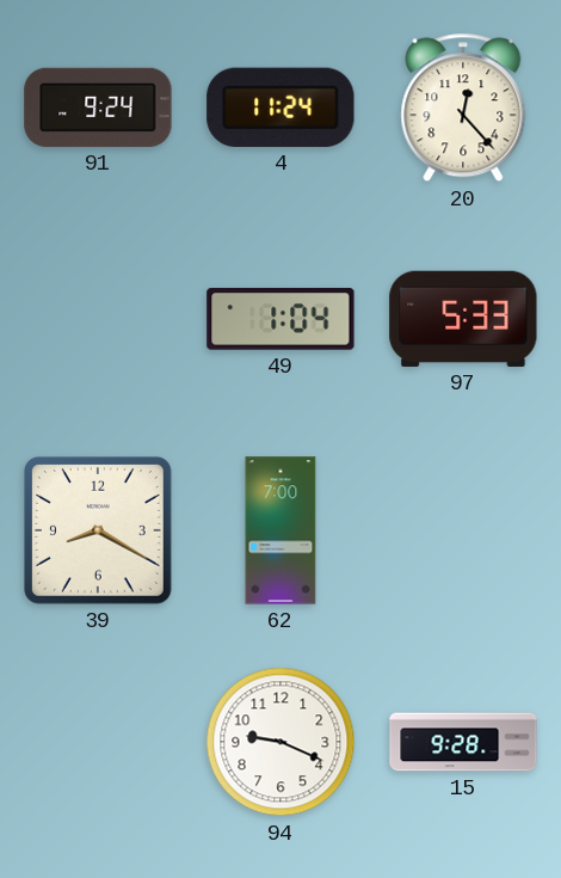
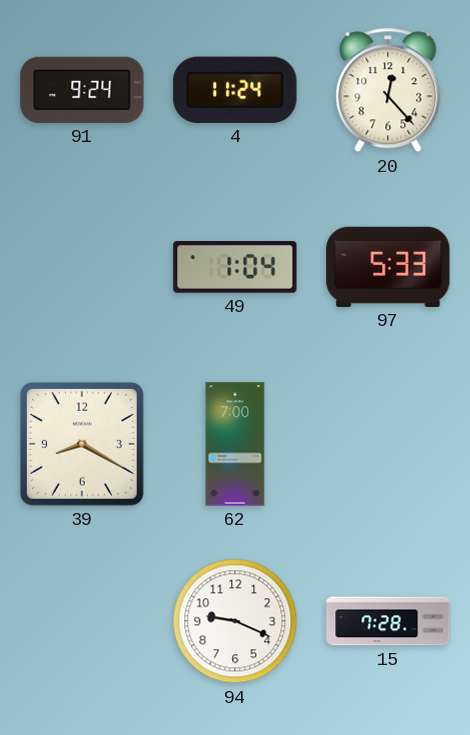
15: 9:28 -> 7:28
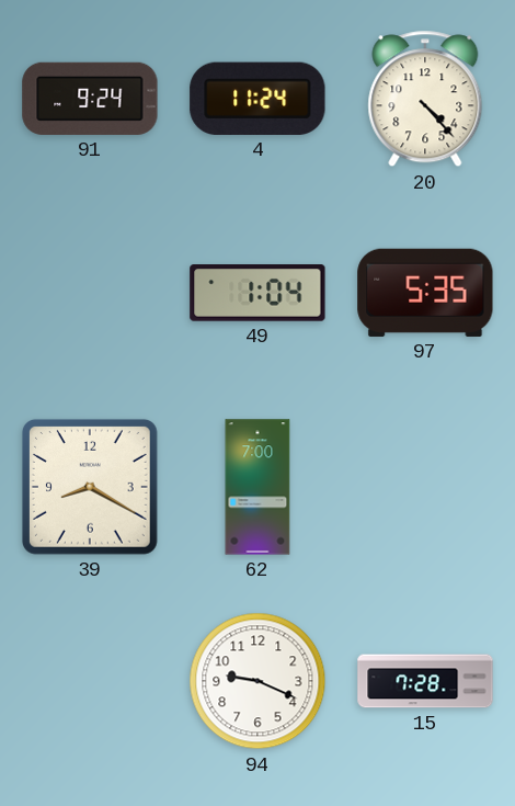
20: 12:23 -> 4:23
97: 5:33 -> 5:35
